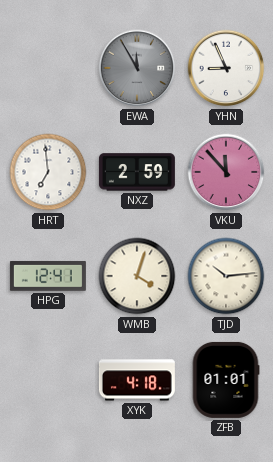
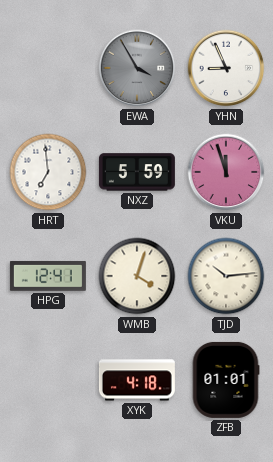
EWA: 11:55 -> 3:55
NXZ: 2:59 -> 5:59
VKU: 11:53 -> 11:57
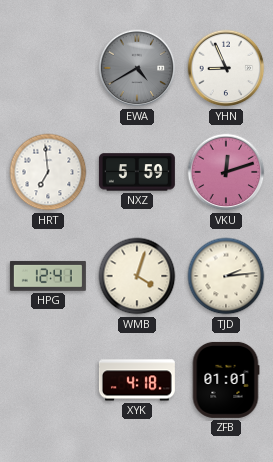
EWA: 3:55 -> 4:40
VKU: 11:57 -> 12:12
TJD: 10:14 -> 2:14
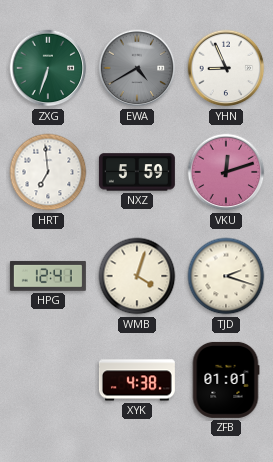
ZXG: none -> 6:33
TJD: 2:14 -> 2:18
XYK: 4:18 -> 4:38
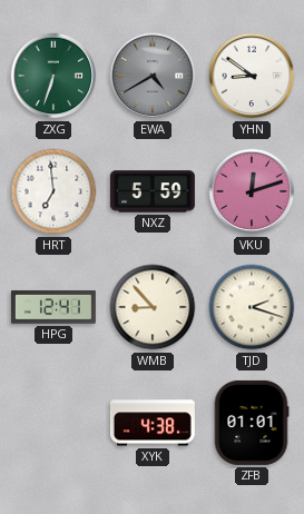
YHN: 8:56 -> 8:51
WMB: 4:03 -> 8:53
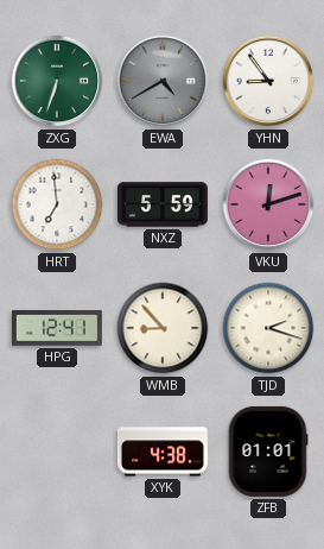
YHN: 8:51 -> 8:54
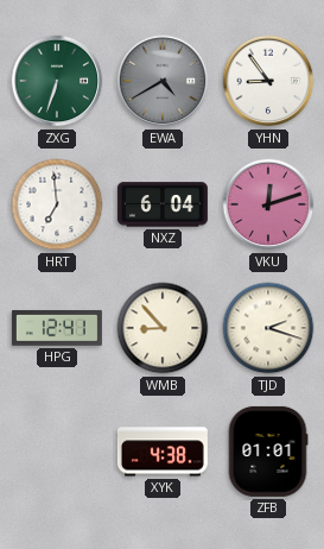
NXZ: 5:59 -> 6:04
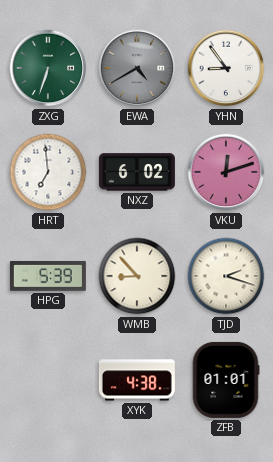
NXZ: 6:04 -> 6:02
HPG: 12:41 -> 5:39
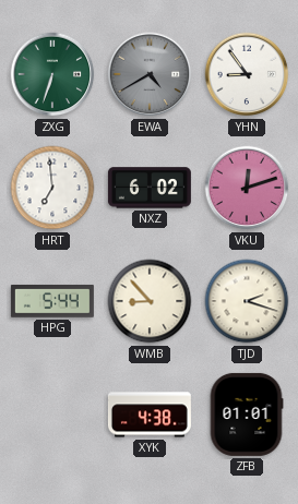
HPG: 5:39 -> 5:44
